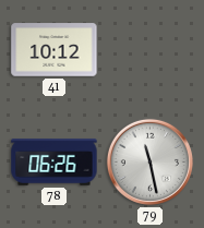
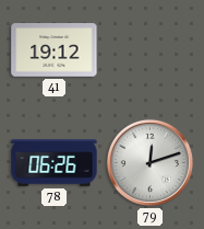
41: 10:12 -> 19:12
79: 11:28 -> 12:12
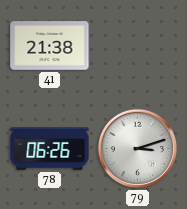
41: 19:12 -> 21:38
79: 12:12 -> 3:12
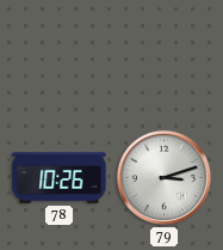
41: 21:38 -> none
78: 06:26 -> 10:26
